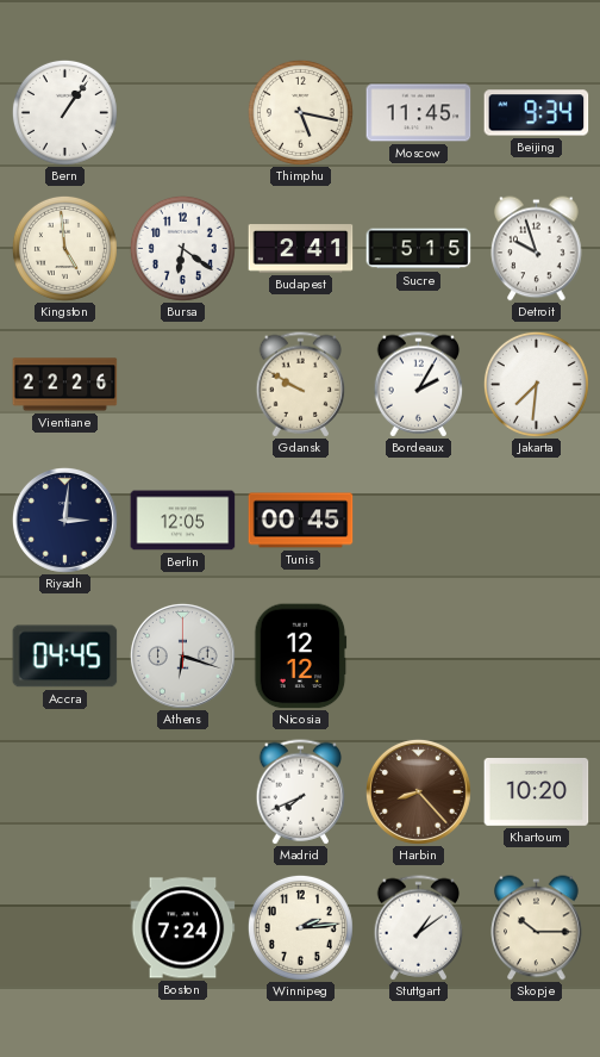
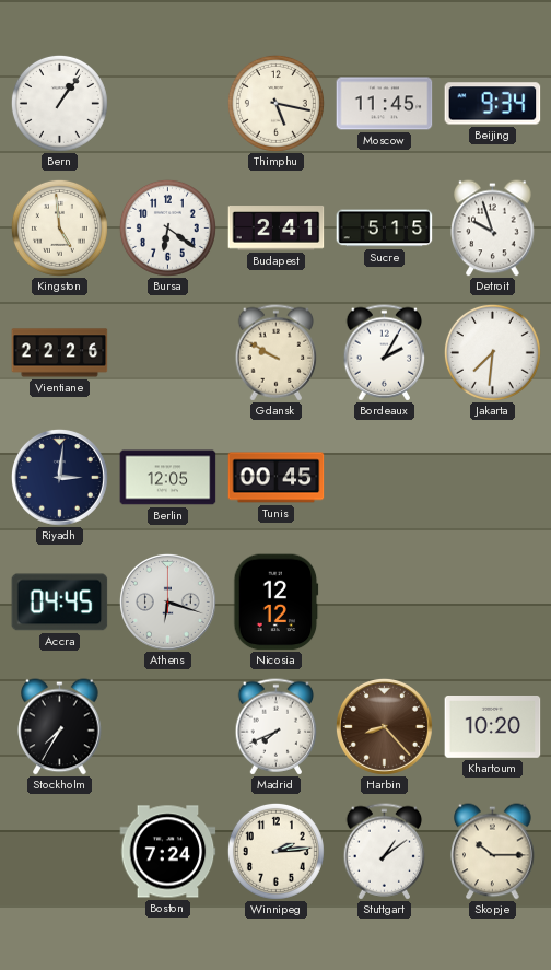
Stockholm: none -> 7:35
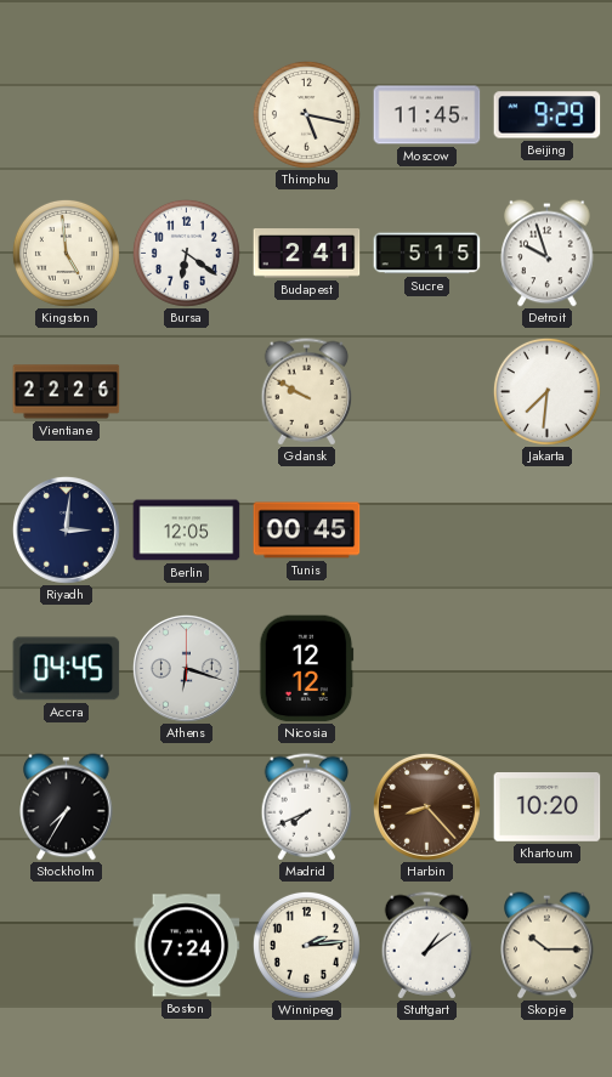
Bern: 1:06 -> none
Beijing: 9:34 -> 9:29
Bordeaux: 2:05 -> none
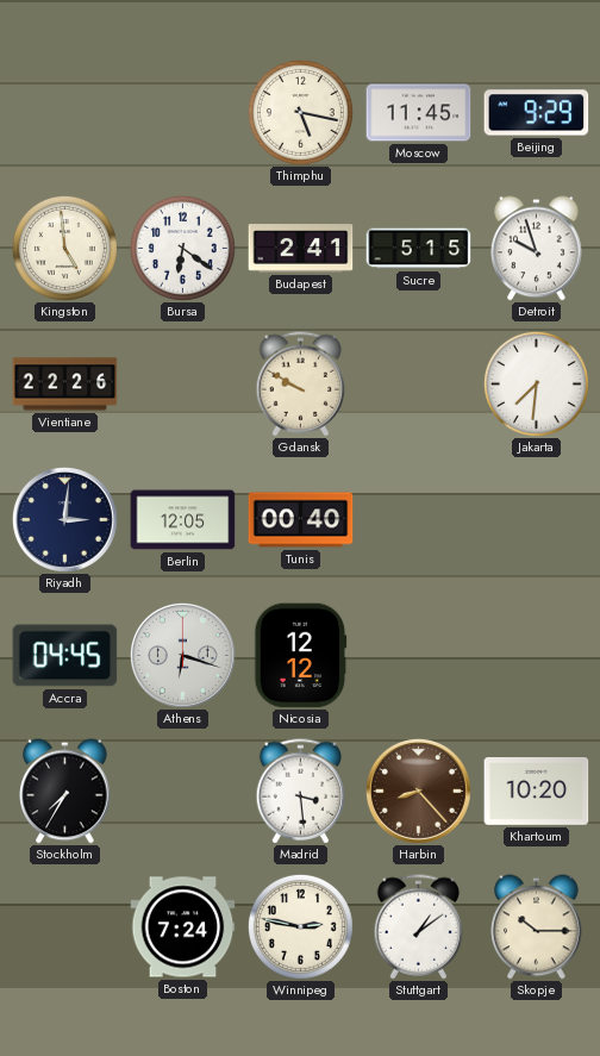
Tunis: 00:45 -> 00:40
Madrid: 7:41 -> 3:29
Winnipeg: 2:14 -> 2:47
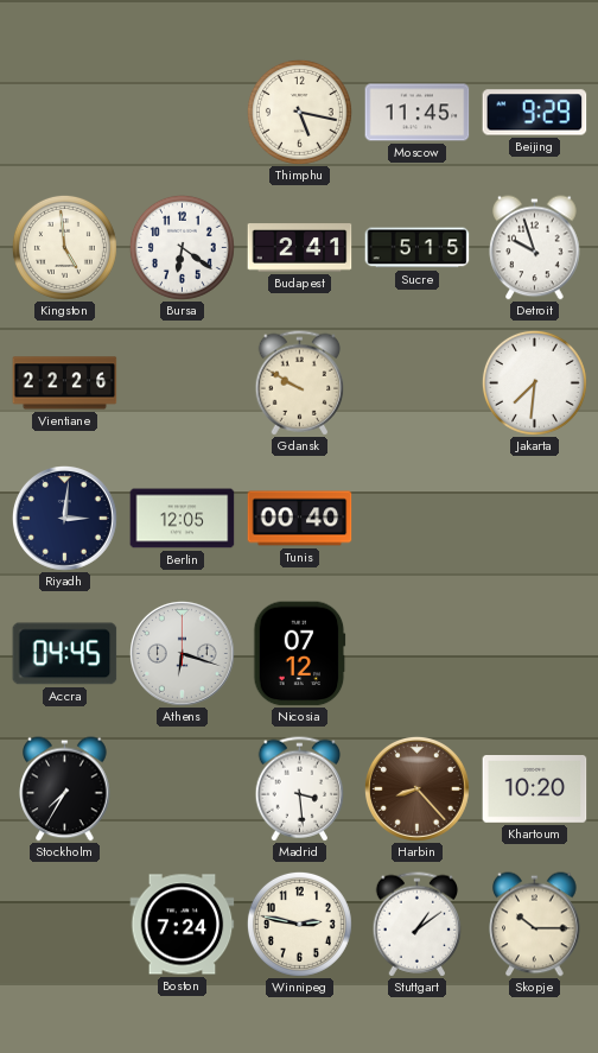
Nicosia: 12:12 -> 07:12
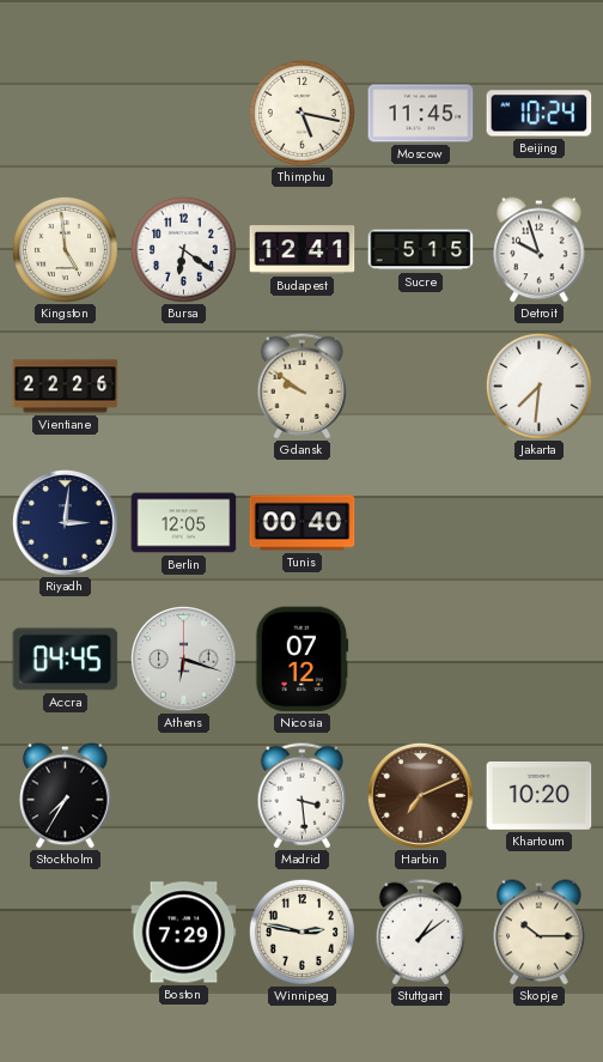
Beijing: 9:29 -> 10:24
Budapest: 2:41 -> 12:41
Gdansk: 9:50 -> 9:51
Harbin: 8:23 -> 7:11
Boston: 7:24 -> 7:29
